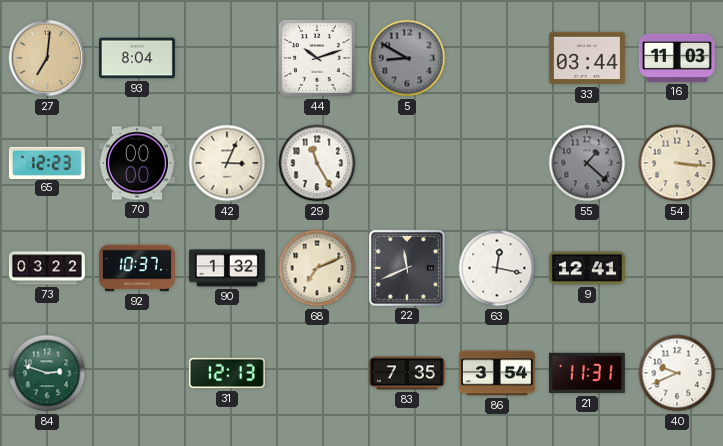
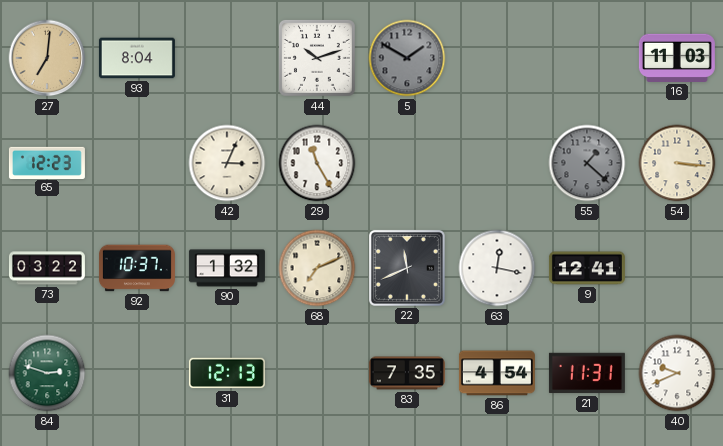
5: 8:50 -> 1:50
33: 03:44 -> none
70: 00:00 -> none
86: 3:54 -> 4:54
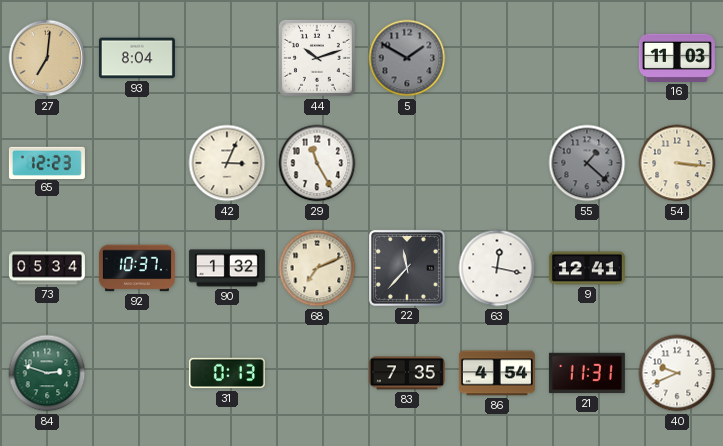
73: 03:22 -> 05:34
22: 11:41 -> 11:37
31: 12:13 -> 0:13
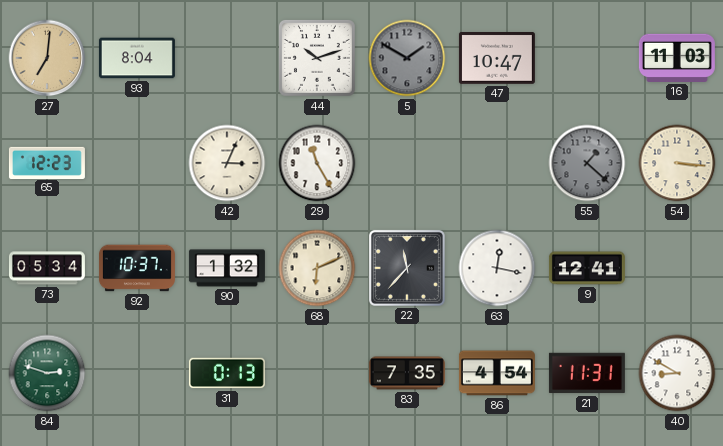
47: none -> 10:47
68: 7:11 -> 6:11
40: 9:41 -> 8:50
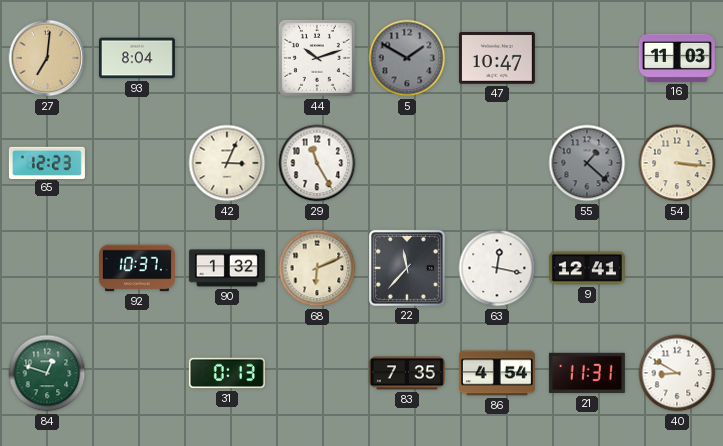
73: 05:34 -> none
84: 2:48 -> 12:48
